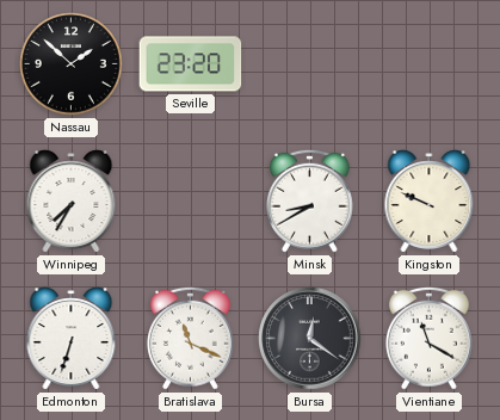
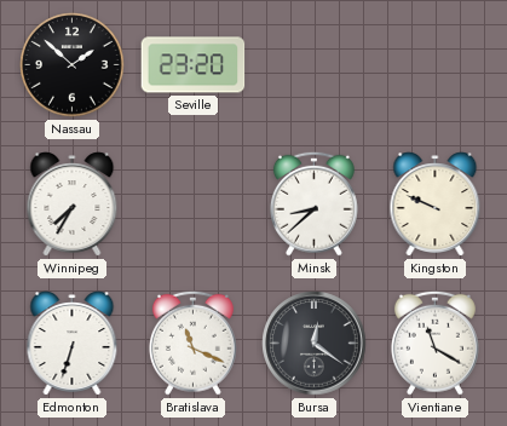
Minsk: 8:40 -> 8:38
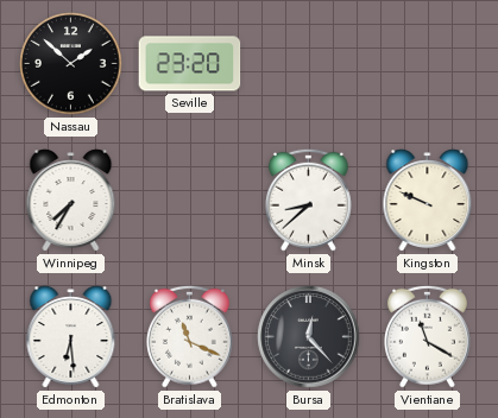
Edmonton: 6:33 -> 6:29
Bursa: 12:21 -> 12:23
